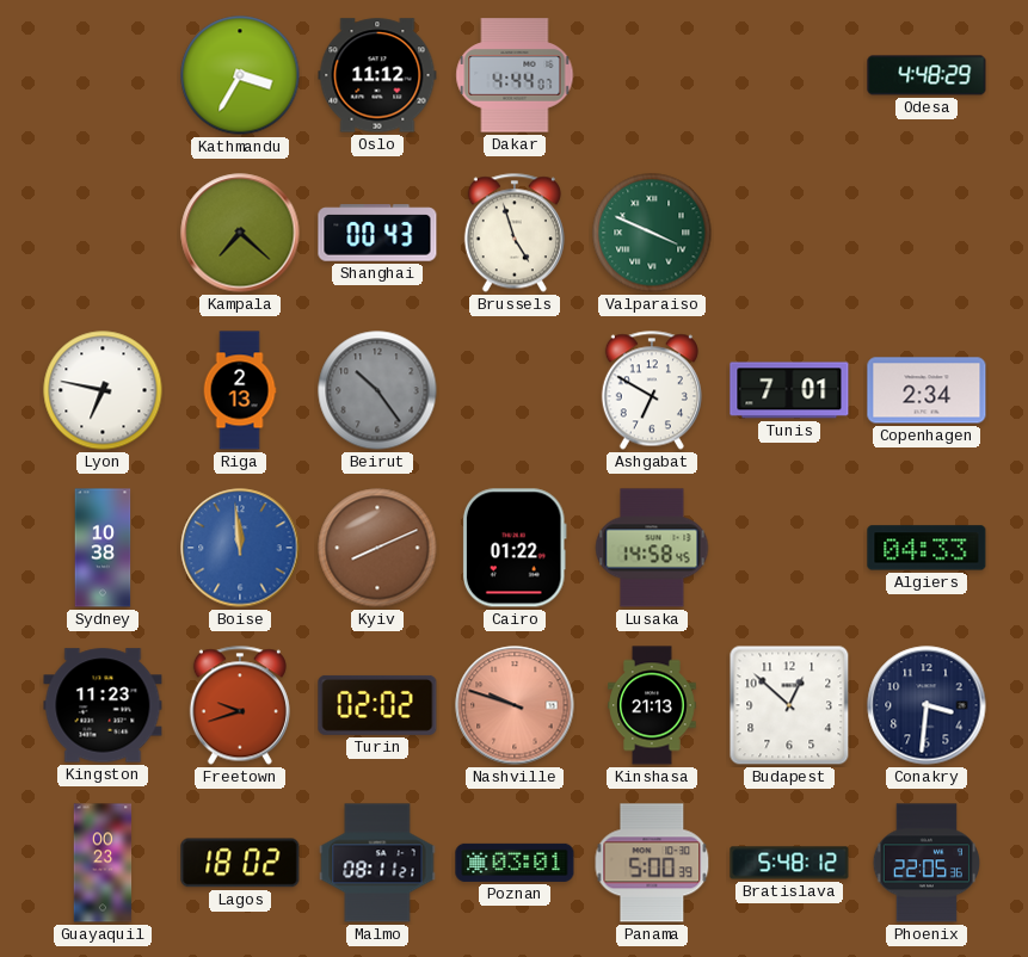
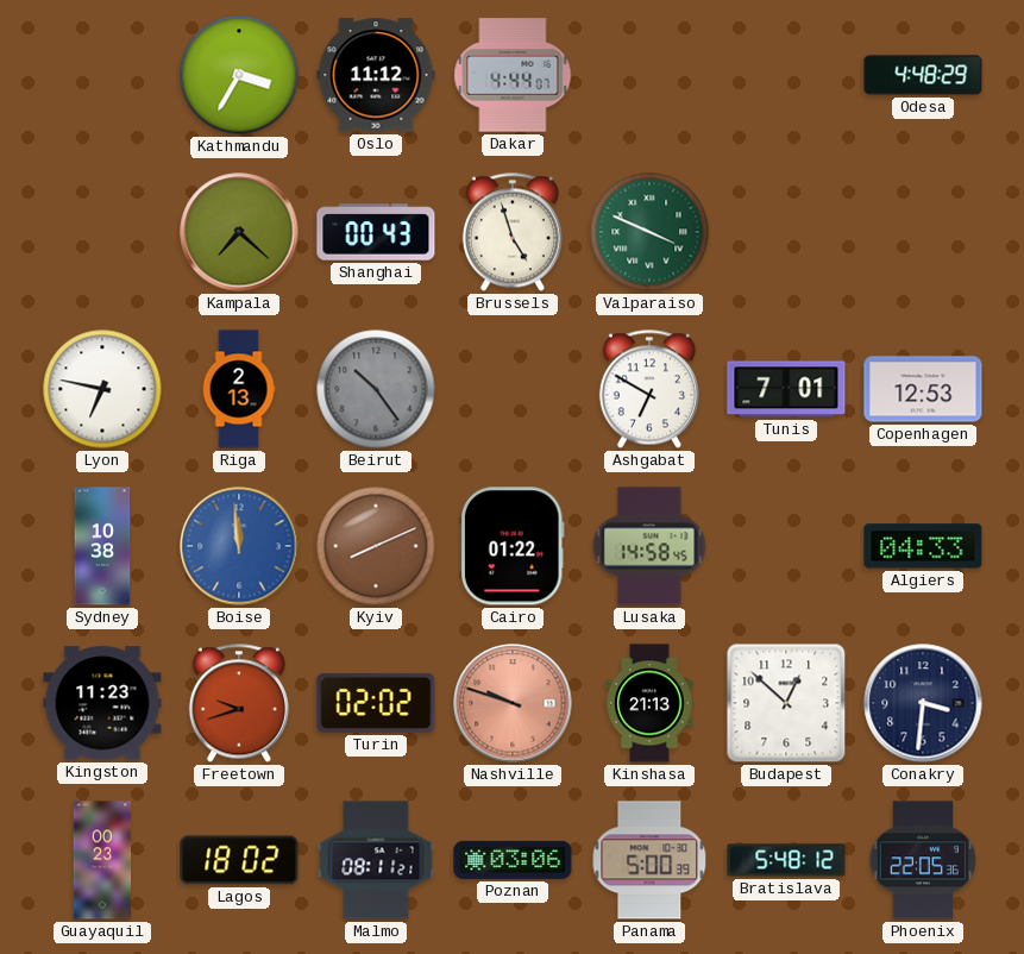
Copenhagen: 2:34 -> 12:53
Poznan: 03:01 -> 03:06
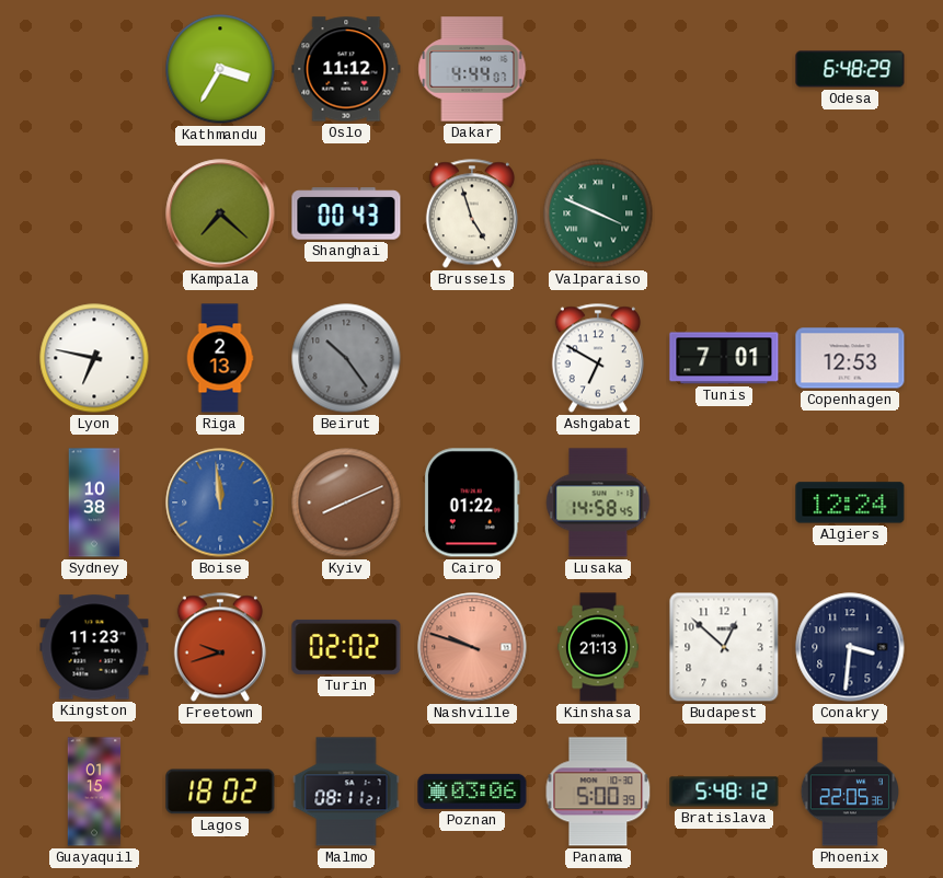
Odesa: 4:48 -> 6:48
Algiers: 04:33 -> 12:24
Guayaquil: 00:23 -> 01:15
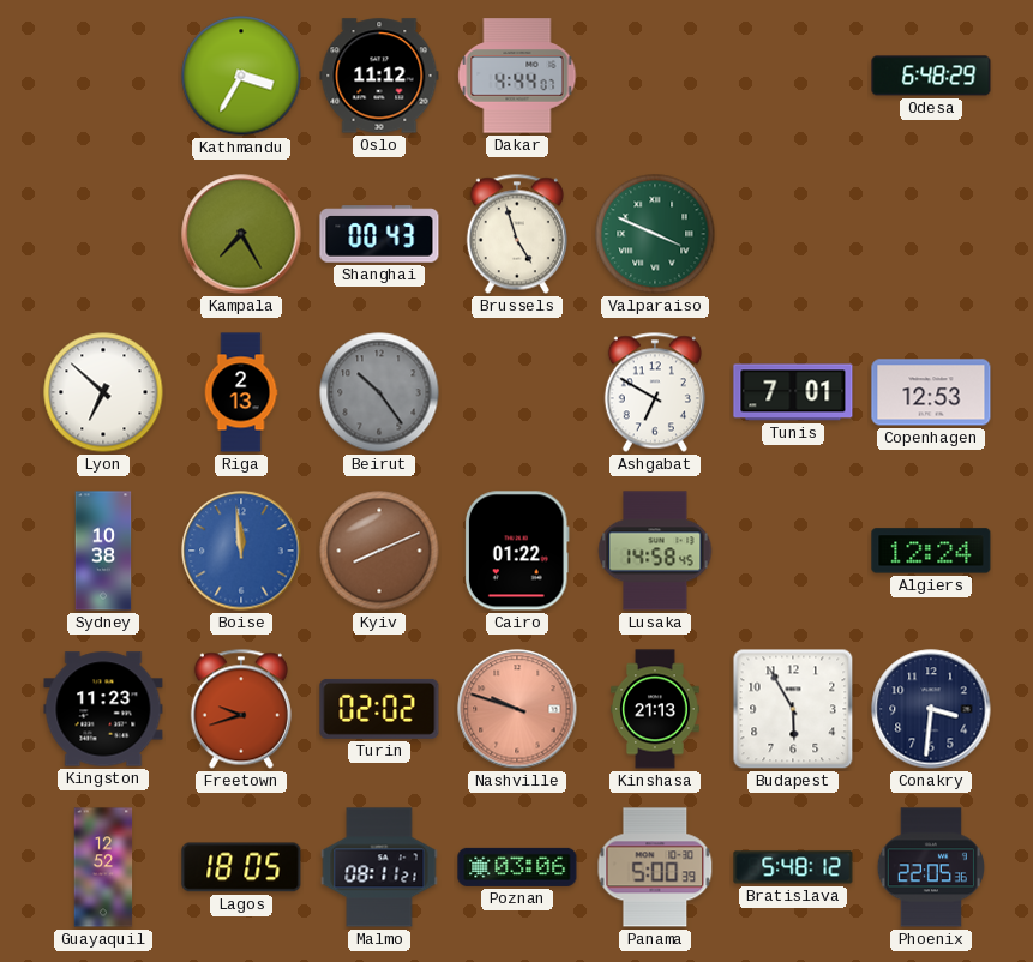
Kampala: 7:22 -> 7:25
Lyon: 6:47 -> 6:52
Budapest: 12:52 -> 5:55
Guayaquil: 01:15 -> 12:52
Lagos: 18:02 -> 18:05
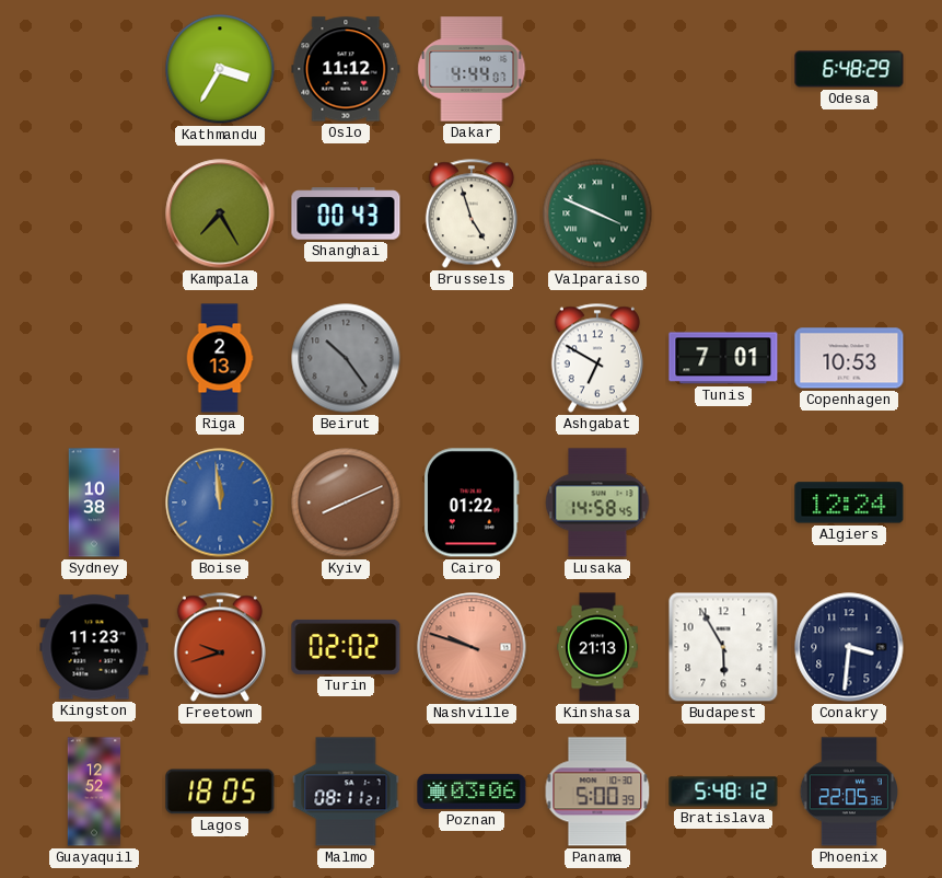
Lyon: 6:52 -> none
Copenhagen: 12:53 -> 10:53
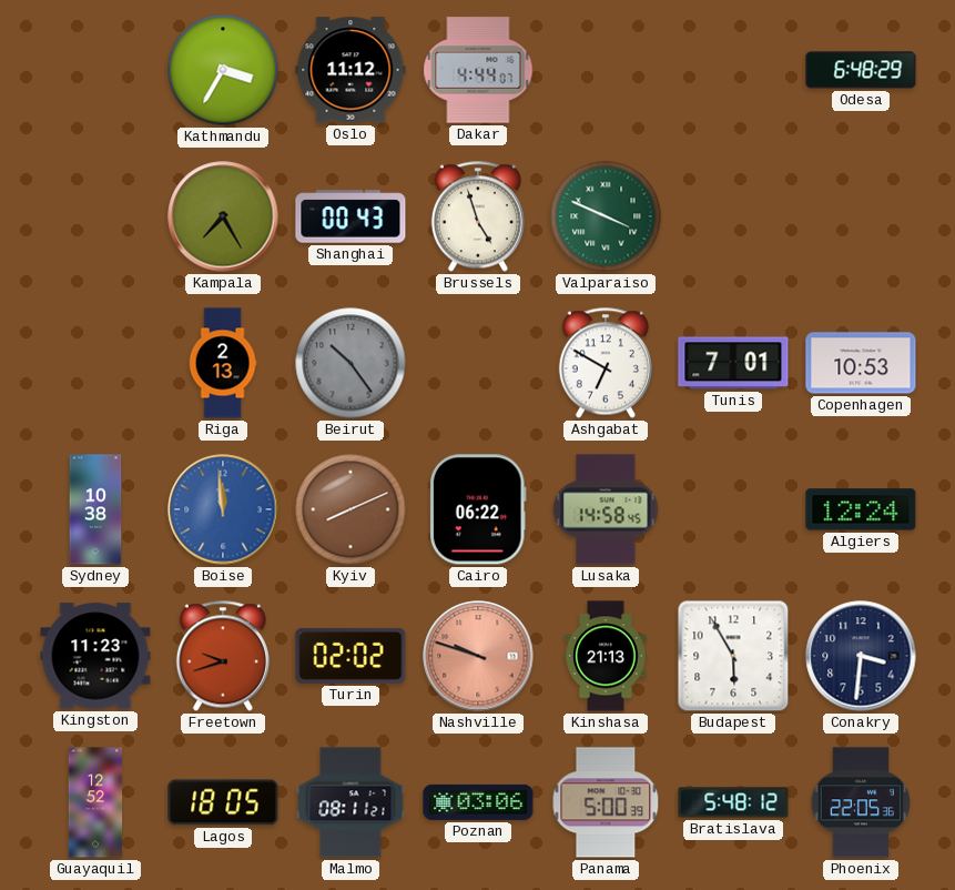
Cairo: 01:22 -> 06:22
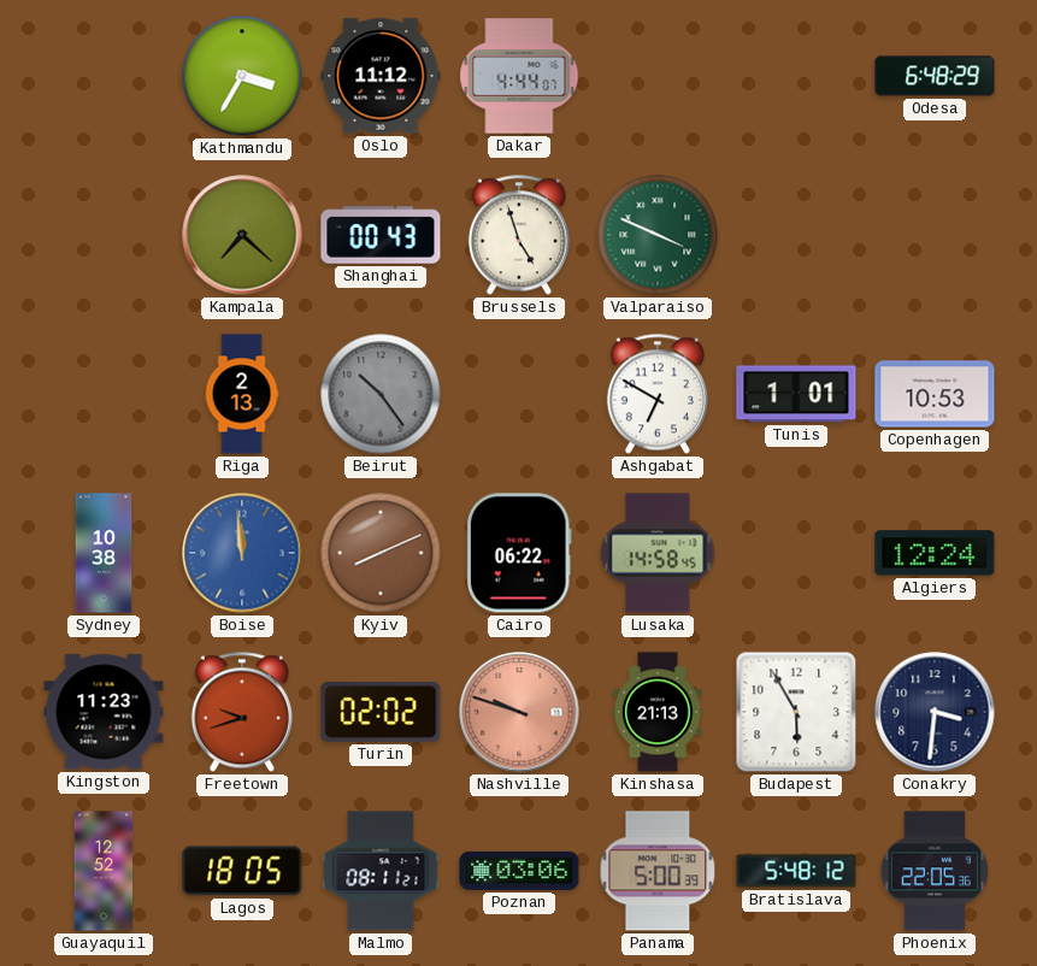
Kampala: 7:25 -> 7:22
Tunis: 7:01 -> 1:01
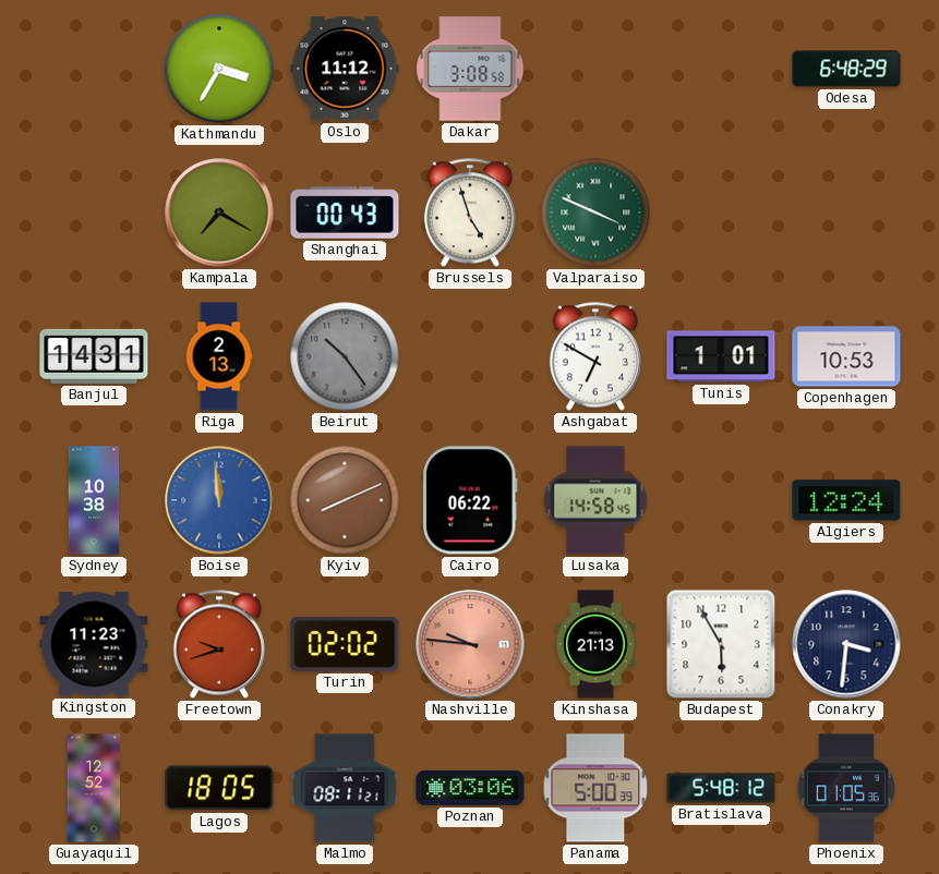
Dakar: 4:44 -> 3:08
Kampala: 7:22 -> 7:20
Banjul: none -> 14:31
Nashville: 9:48 -> 9:46
Phoenix: 22:05 -> 01:05
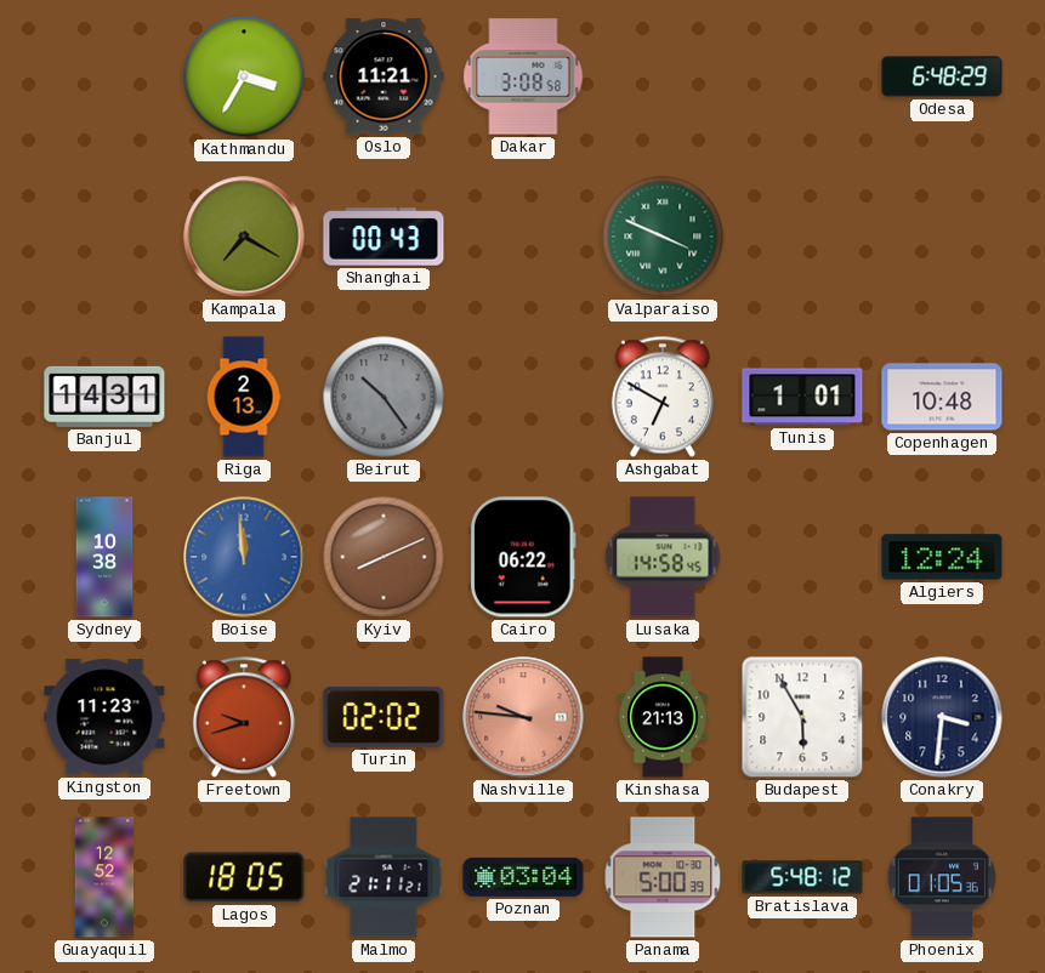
Oslo: 11:12 -> 11:21
Brussels: 4:57 -> none
Copenhagen: 10:53 -> 10:48
Malmo: 08:11 -> 21:11
Poznan: 03:06 -> 03:04
